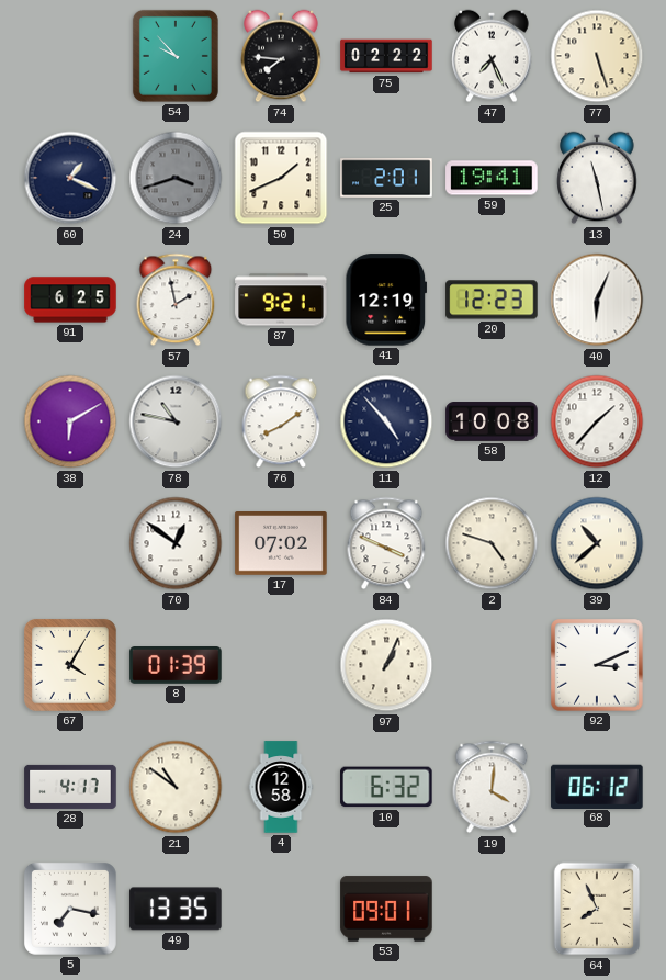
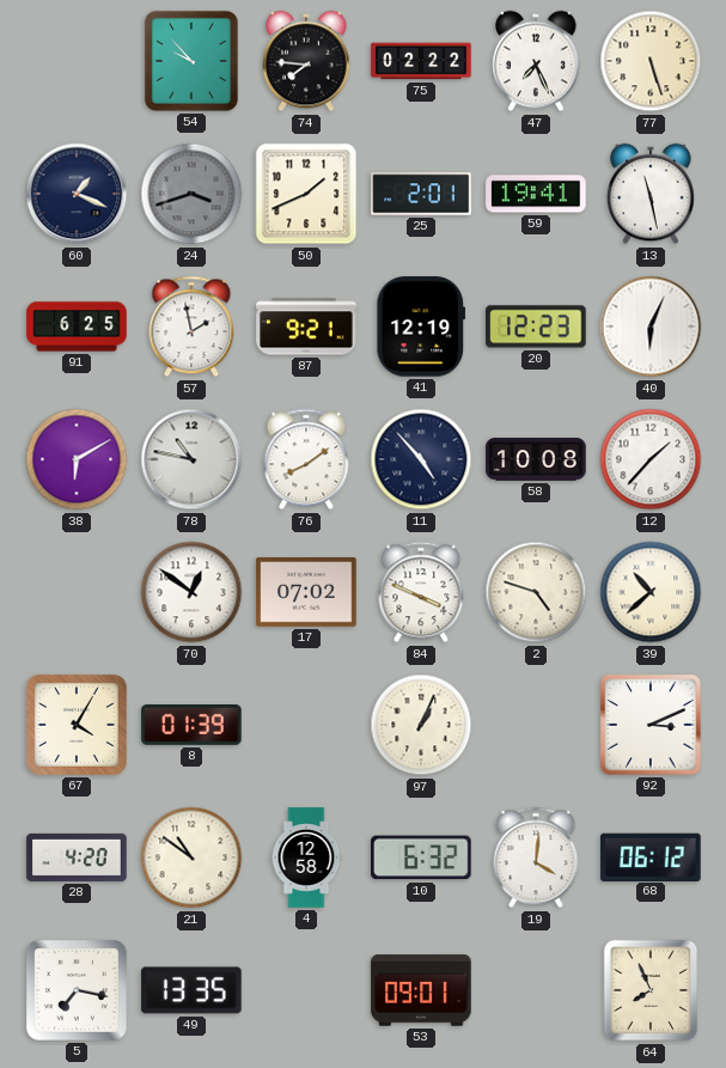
28: 4:17 -> 4:20
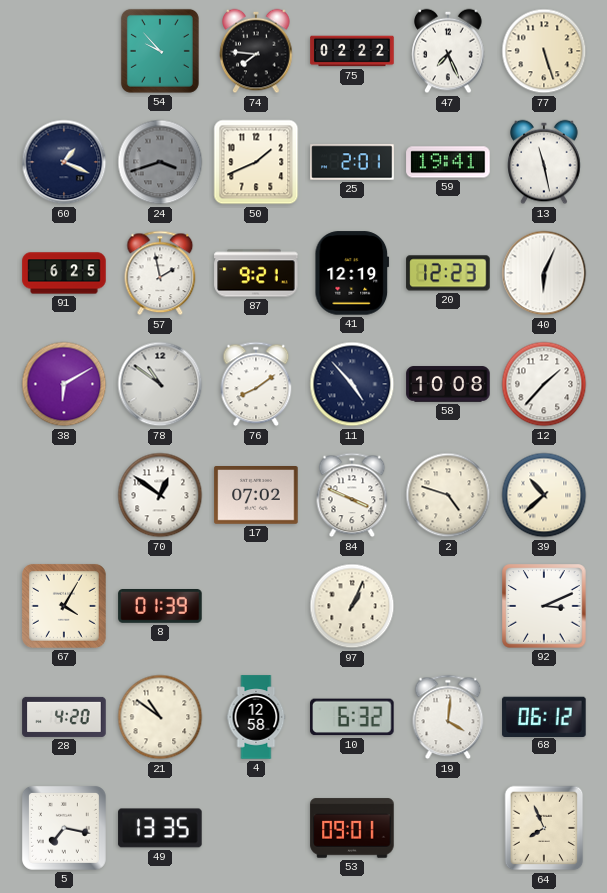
78: 10:47 -> 10:51
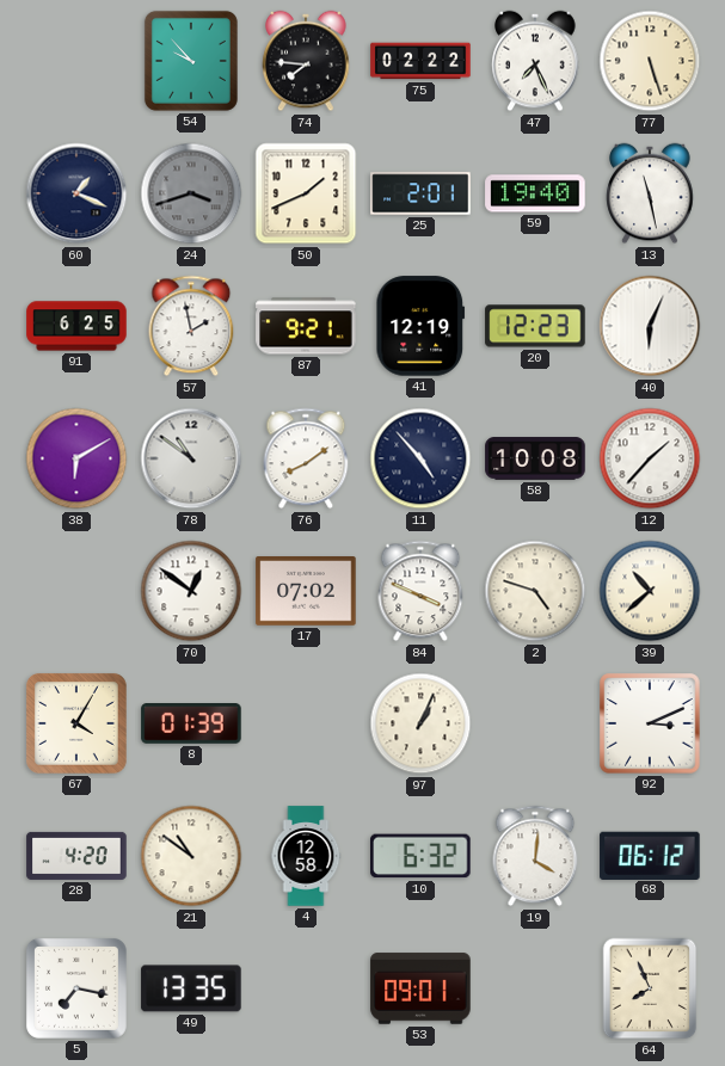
59: 19:41 -> 19:40
